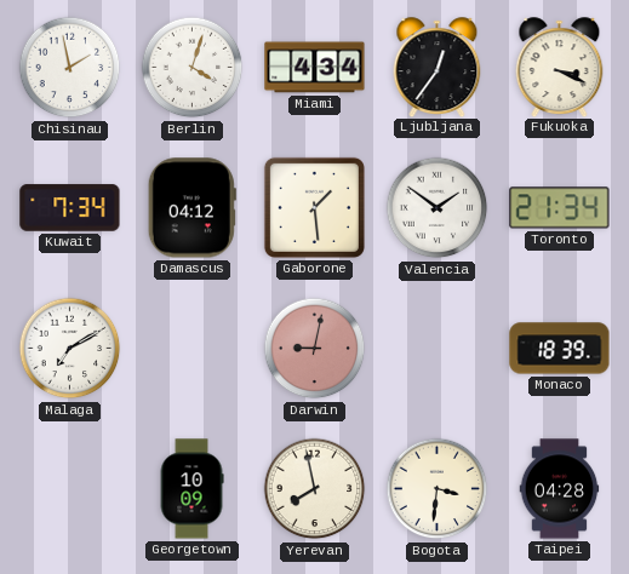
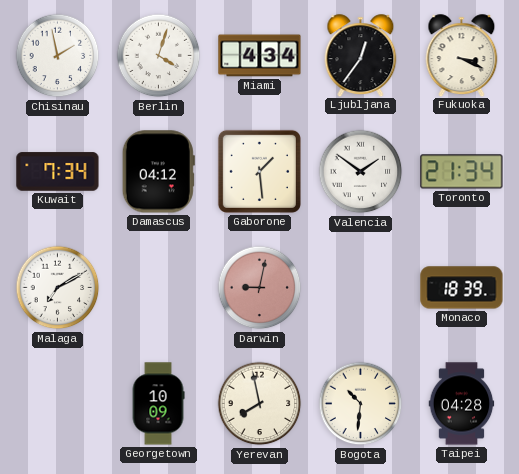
Bogota: 3:31 -> 10:31
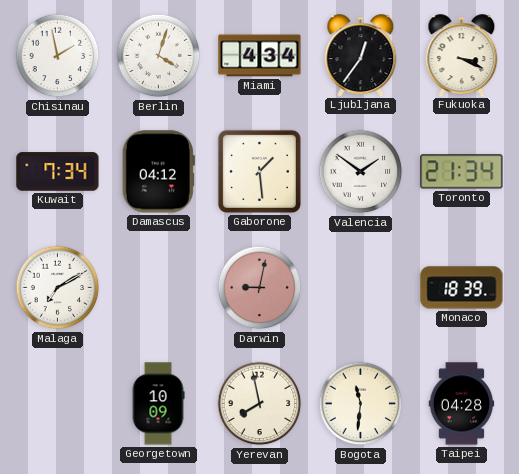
Bogota: 10:31 -> 11:31
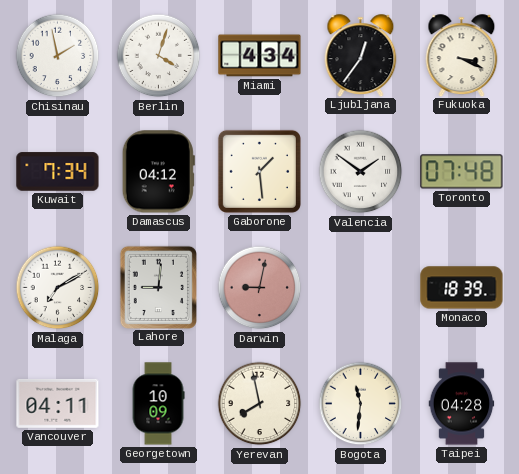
Toronto: 21:34 -> 07:48
Lahore: none -> 9:01
Vancouver: none -> 04:11
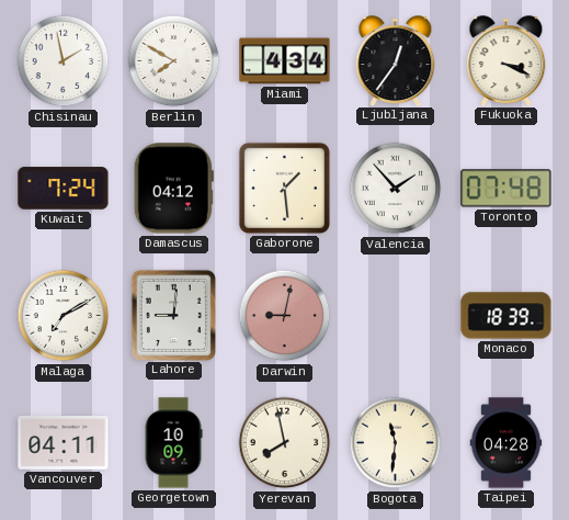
Berlin: 4:03 -> 7:50
Kuwait: 7:34 -> 7:24
Valencia: 1:51 -> 1:53
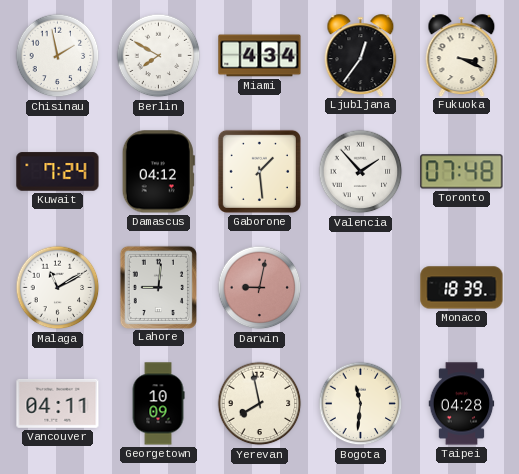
Malaga: 7:10 -> 11:10
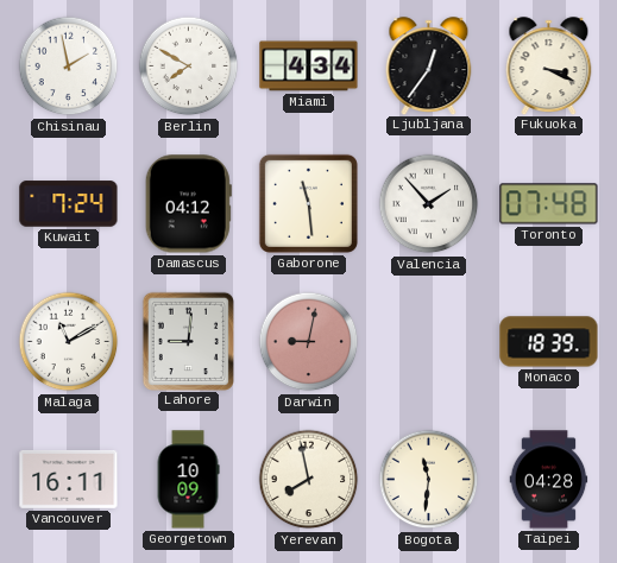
Gaborone: 1:29 -> 11:29
Vancouver: 04:11 -> 16:11
